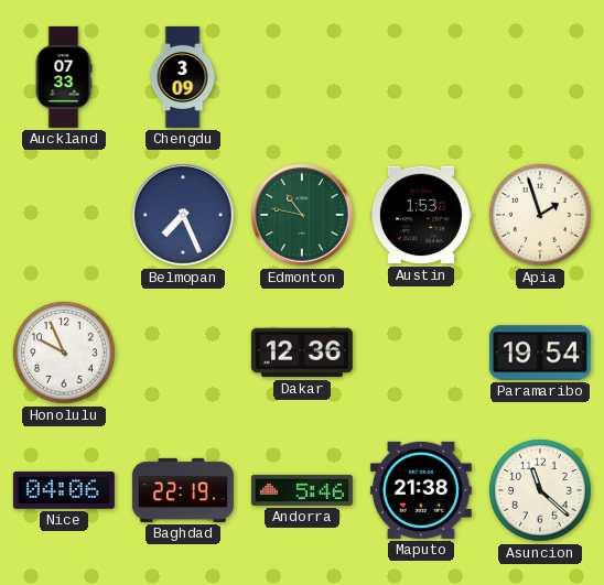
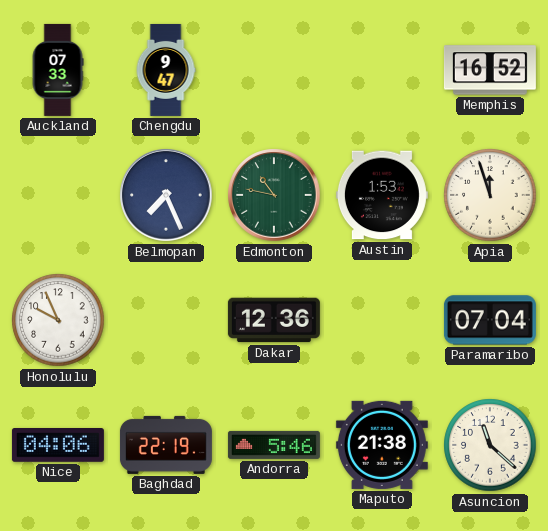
Chengdu: 3:09 -> 9:47
Memphis: none -> 16:52
Apia: 1:57 -> 11:57
Paramaribo: 19:54 -> 07:04
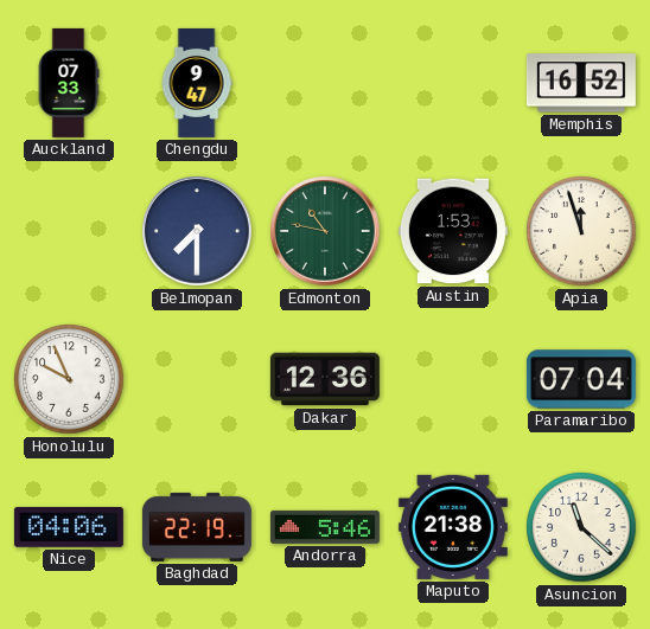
Belmopan: 7:26 -> 7:30
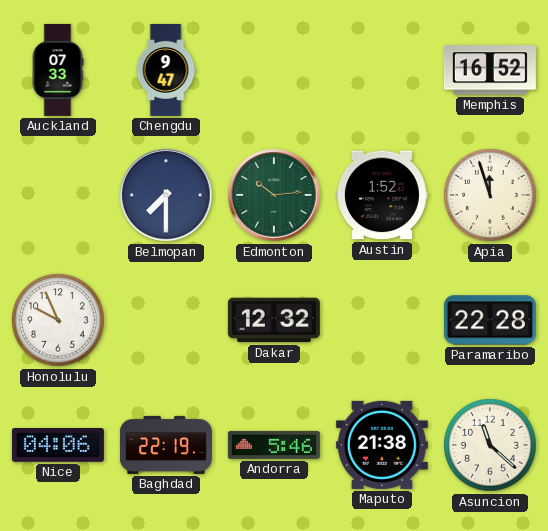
Edmonton: 10:47 -> 10:14
Austin: 1:53 -> 1:52
Dakar: 12:36 -> 12:32
Paramaribo: 07:04 -> 22:28
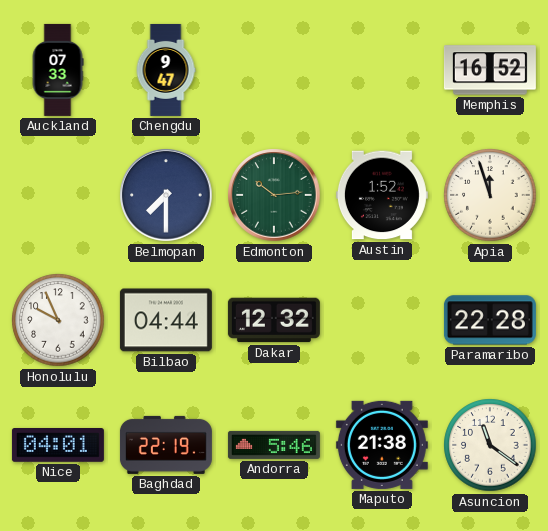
Bilbao: none -> 04:44
Nice: 04:06 -> 04:01
Asuncion: 11:22 -> 11:21
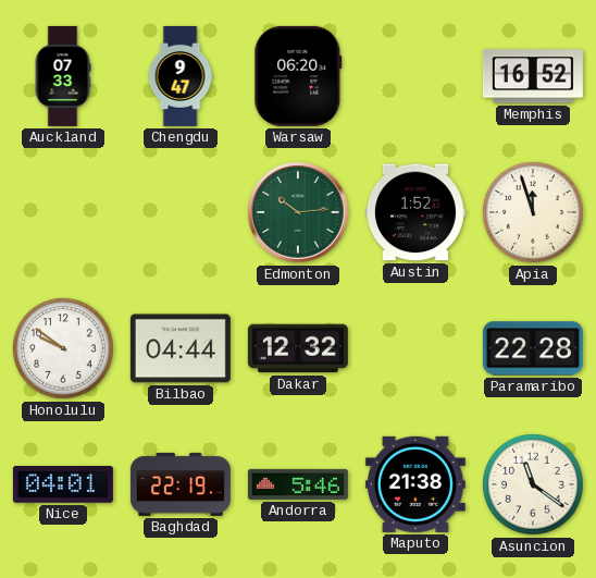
Warsaw: none -> 06:20
Belmopan: 7:30 -> none
Honolulu: 9:56 -> 9:51
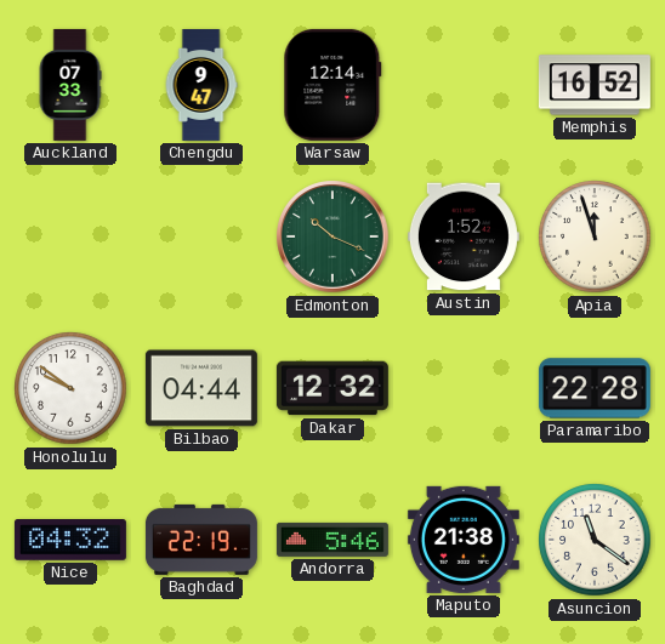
Warsaw: 06:20 -> 12:14
Edmonton: 10:14 -> 10:19
Nice: 04:01 -> 04:32
